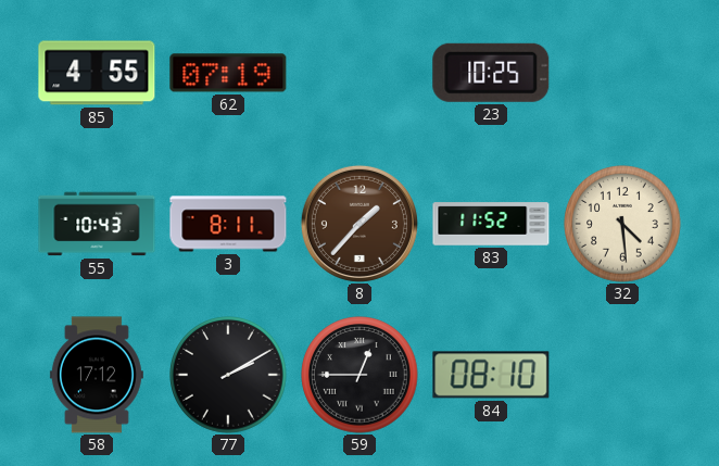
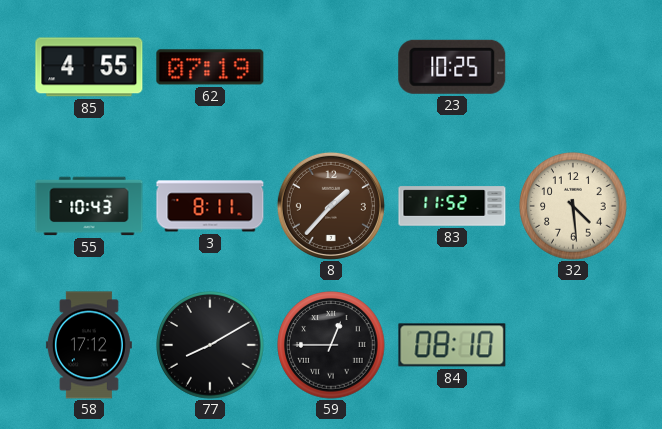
77: 2:10 -> 8:10
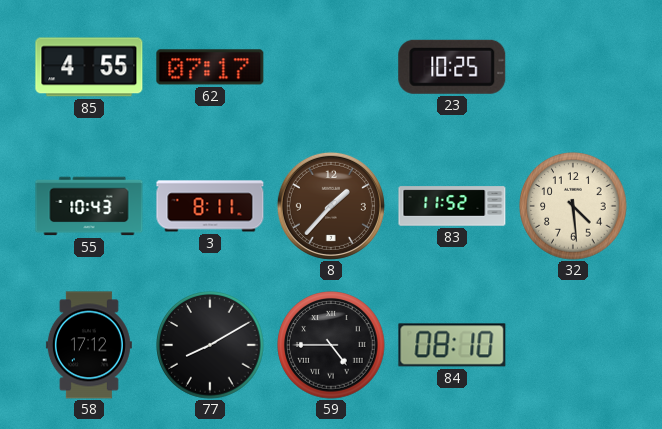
62: 07:19 -> 07:17
59: 12:45 -> 4:45
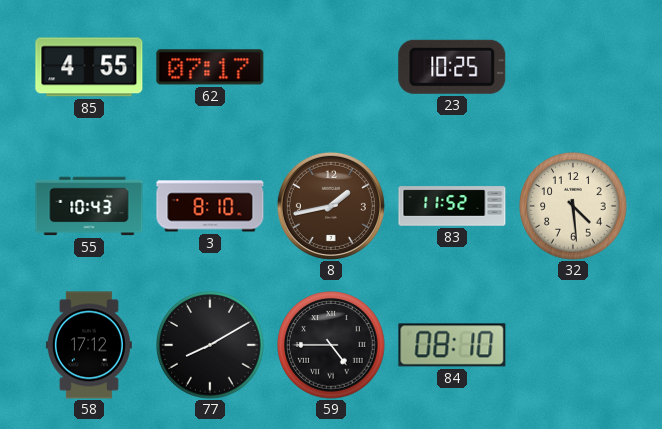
3: 8:11 -> 8:10
8: 1:37 -> 1:43
